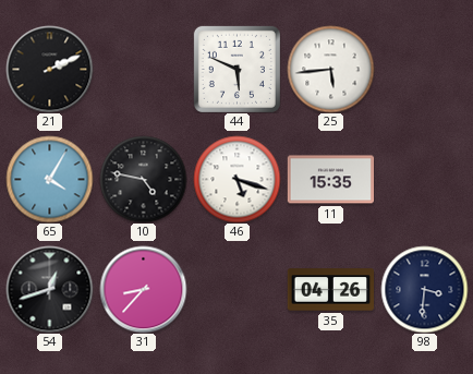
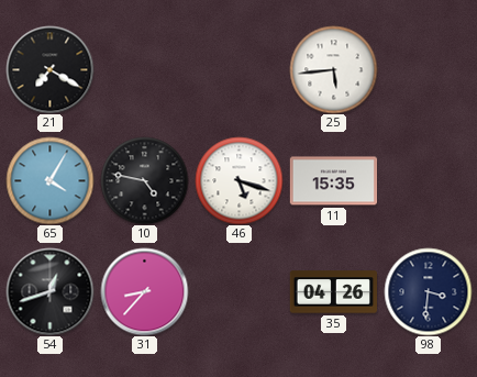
21: 2:11 -> 7:20
44: 5:49 -> none
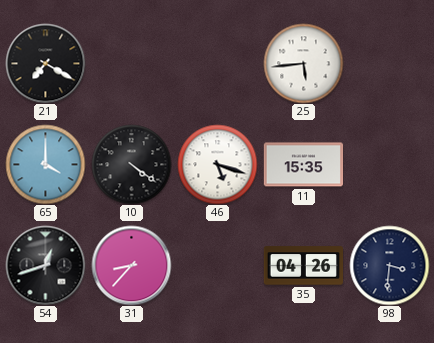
65: 4:05 -> 4:00
10: 4:47 -> 4:21
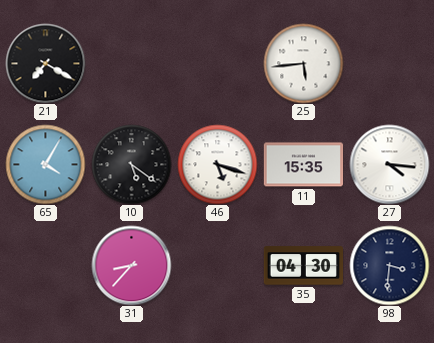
65: 4:00 -> 4:05
10: 4:21 -> 5:21
27: none -> 4:16
54: 12:42 -> none
35: 04:26 -> 04:30
